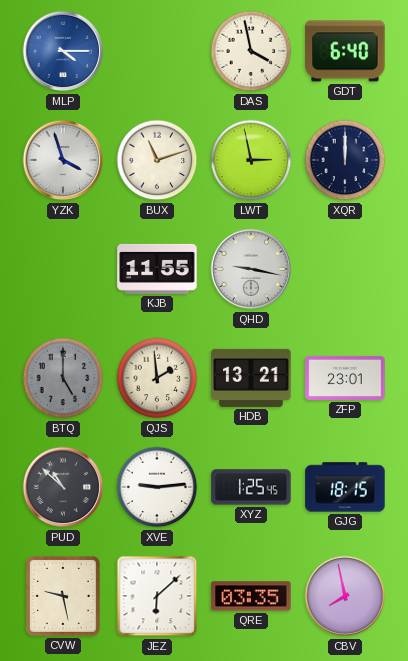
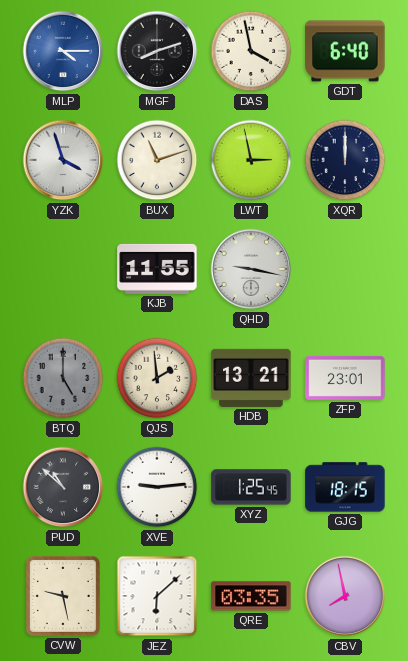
MGF: none -> 8:12
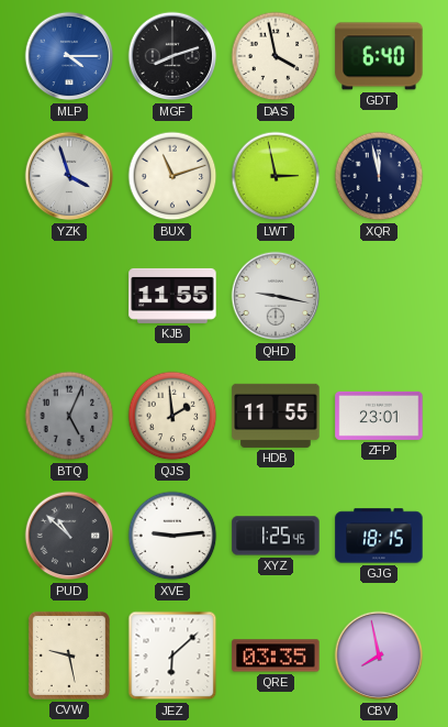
XQR: 12:00 -> 11:58
BTQ: 5:00 -> 5:04
HDB: 13:21 -> 11:55
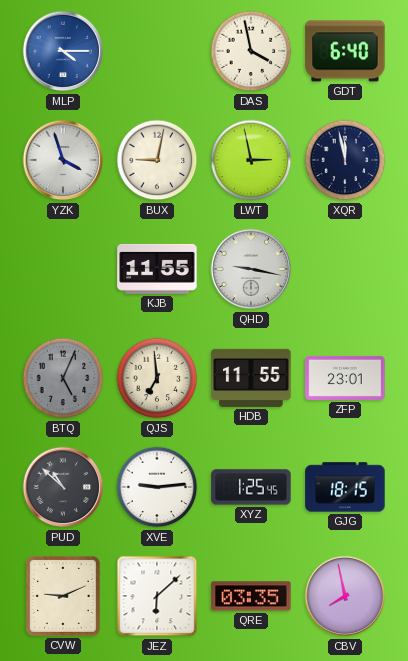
MGF: 8:12 -> none
BUX: 11:12 -> 9:02
QJS: 1:59 -> 6:59
CVW: 9:28 -> 9:11
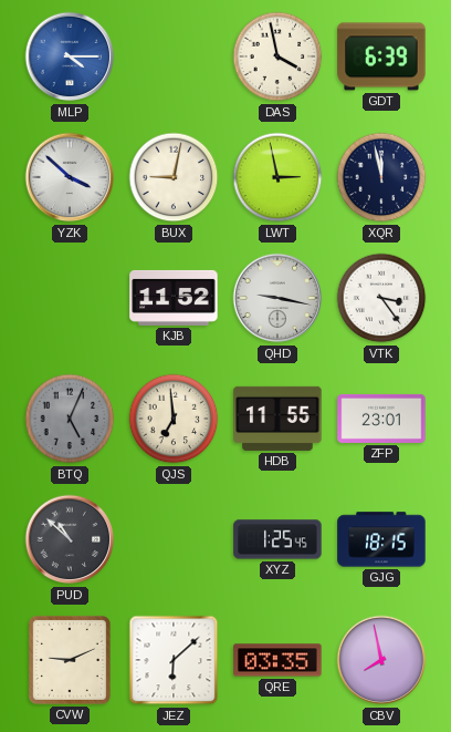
GDT: 6:40 -> 6:39
YZK: 3:57 -> 3:52
KJB: 11:55 -> 11:52
VTK: none -> 3:24
XVE: 9:14 -> none
